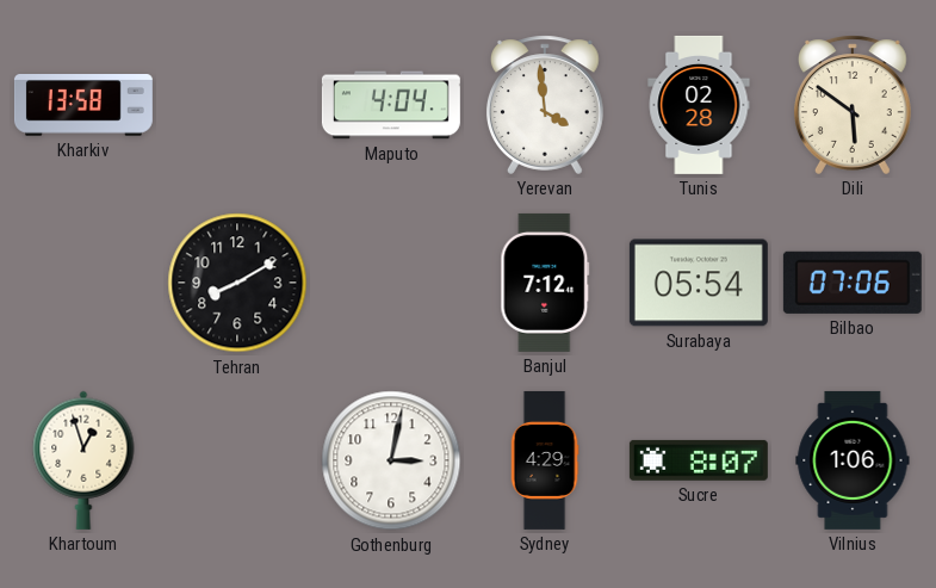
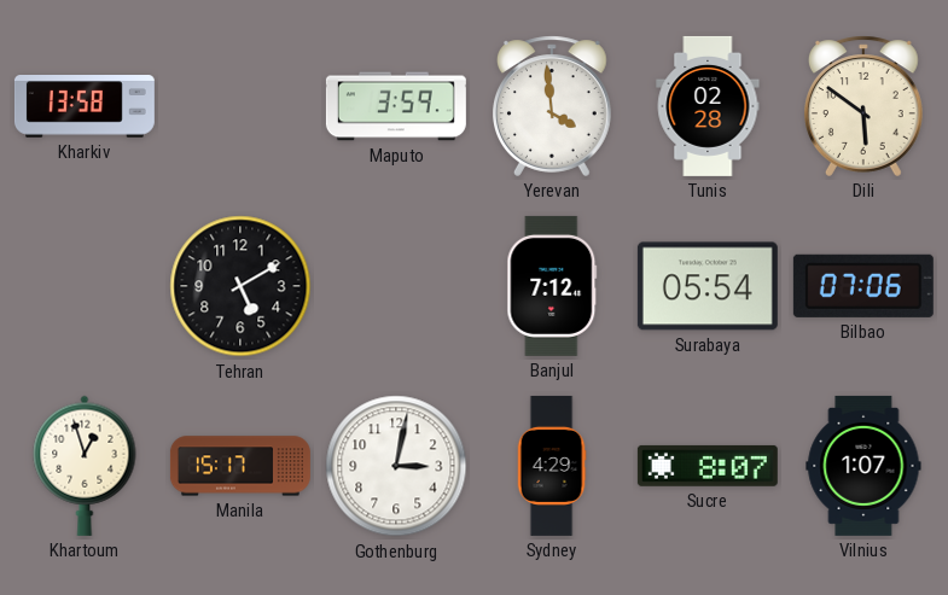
Maputo: 4:04 -> 3:59
Tehran: 8:10 -> 5:10
Manila: none -> 15:17
Vilnius: 1:06 -> 1:07
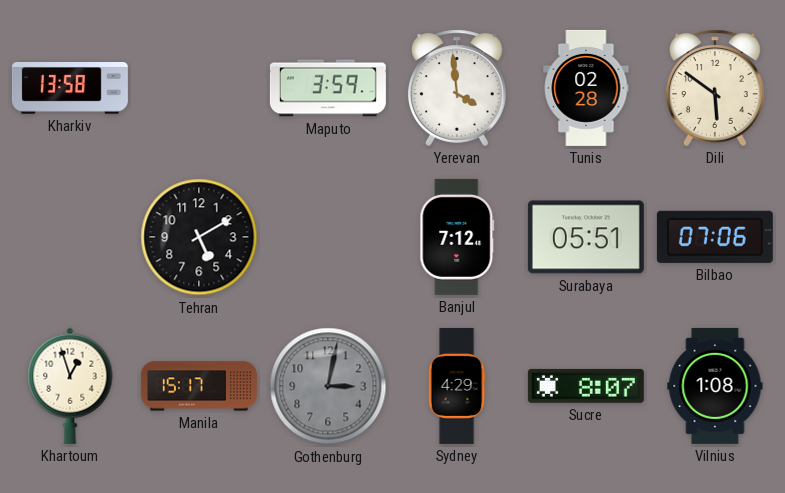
Surabaya: 05:54 -> 05:51
Gothenburg dial: white -> grey
Vilnius: 1:07 -> 1:08
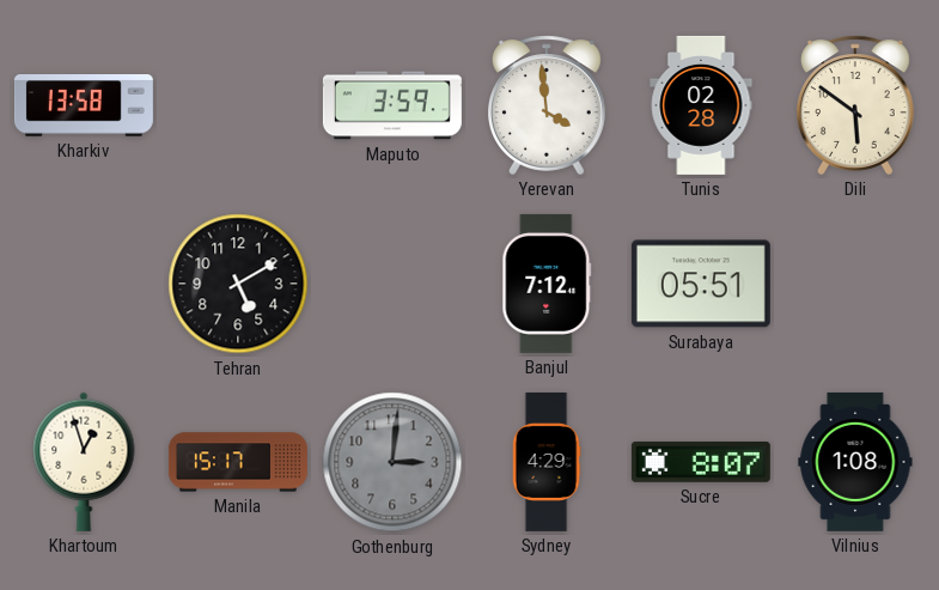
Bilbao: 07:06 -> none
Gothenburg: 3:02 -> 3:01
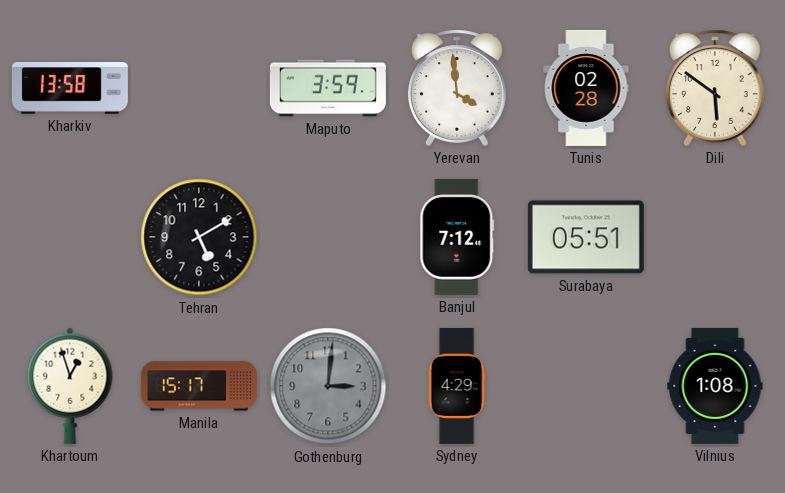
Sucre: 8:07 -> none
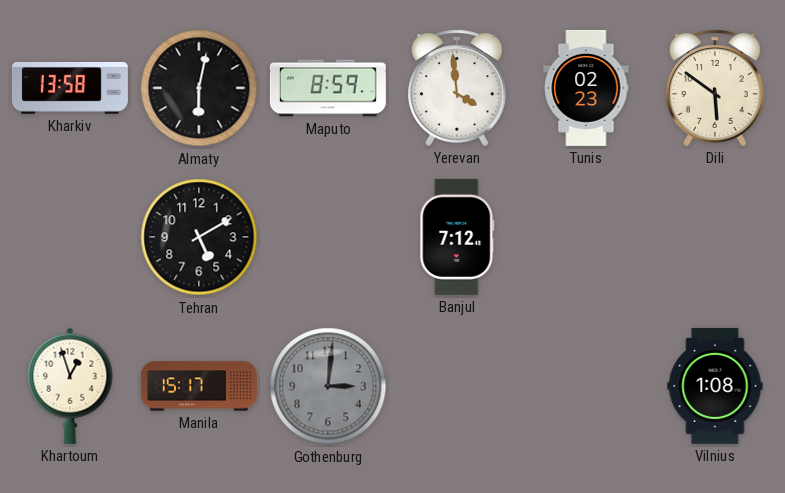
Almaty: none -> 6:02
Maputo: 3:59 -> 8:59
Tunis: 02:28 -> 02:23
Surabaya: 05:51 -> none
Sydney: 4:29 -> none
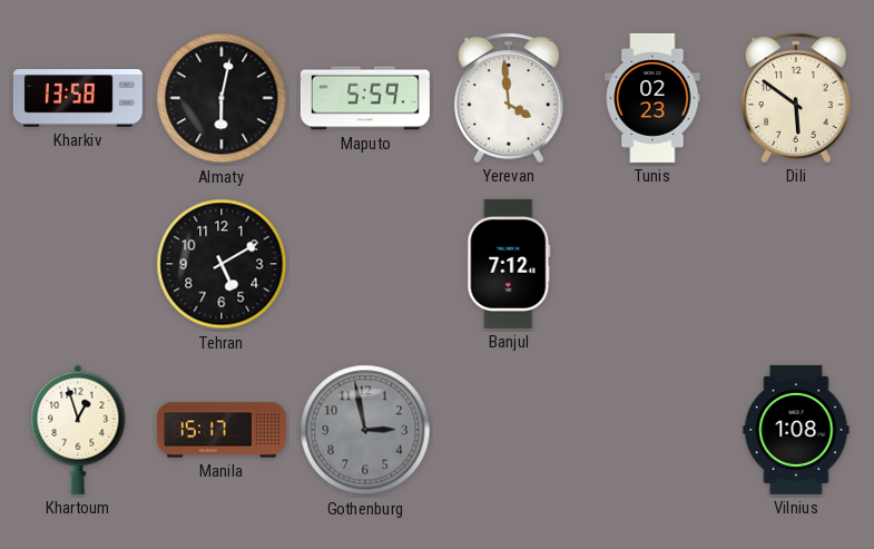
Maputo: 8:59 -> 5:59
Gothenburg: 3:01 -> 2:58
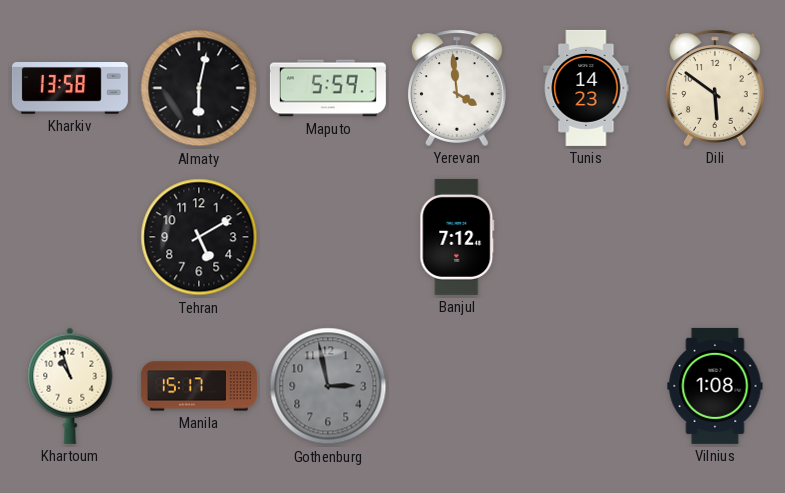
Tunis: 02:23 -> 14:23
Khartoum: 12:57 -> 10:57
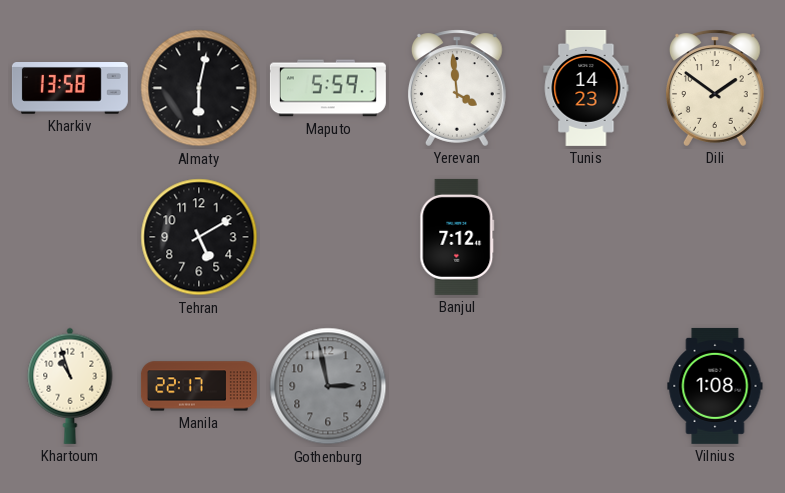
Dili: 5:51 -> 1:51
Manila: 15:17 -> 22:17
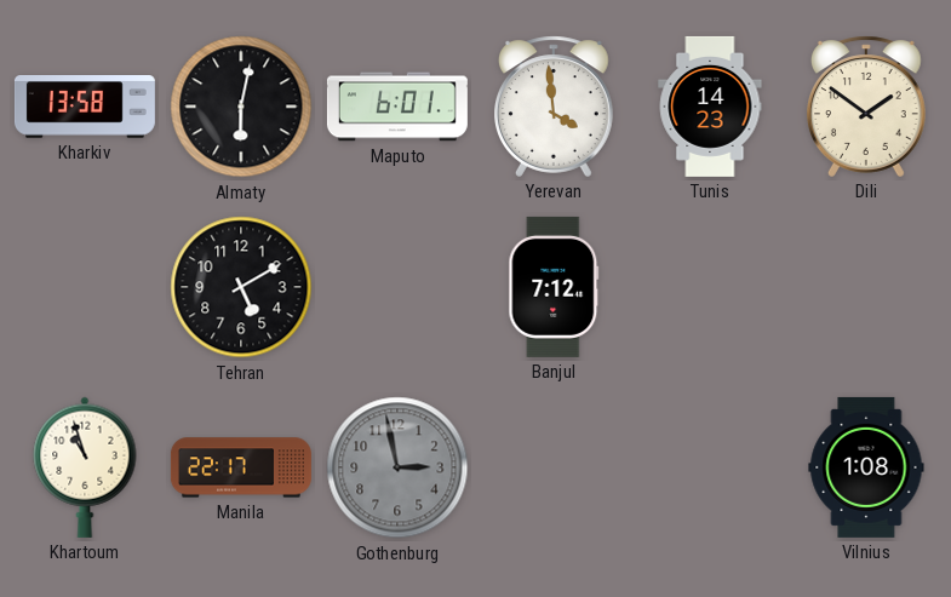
Maputo: 5:59 -> 6:01
